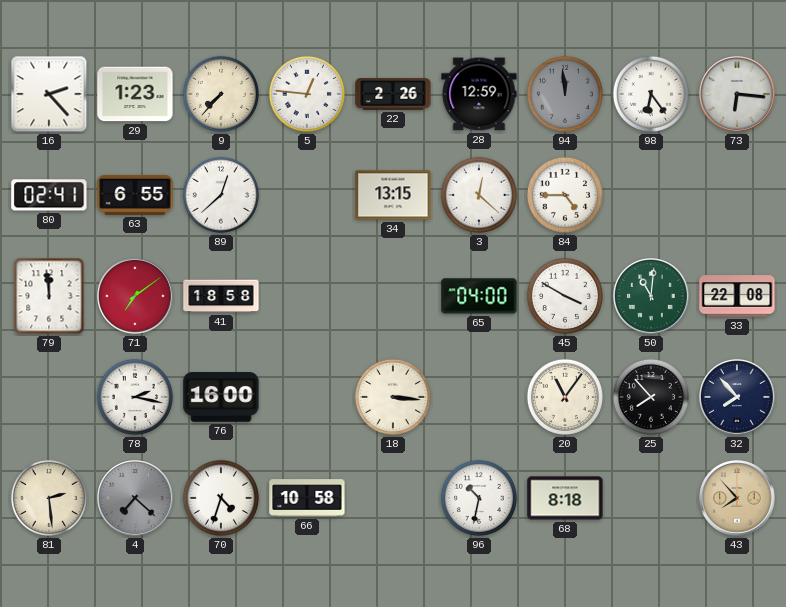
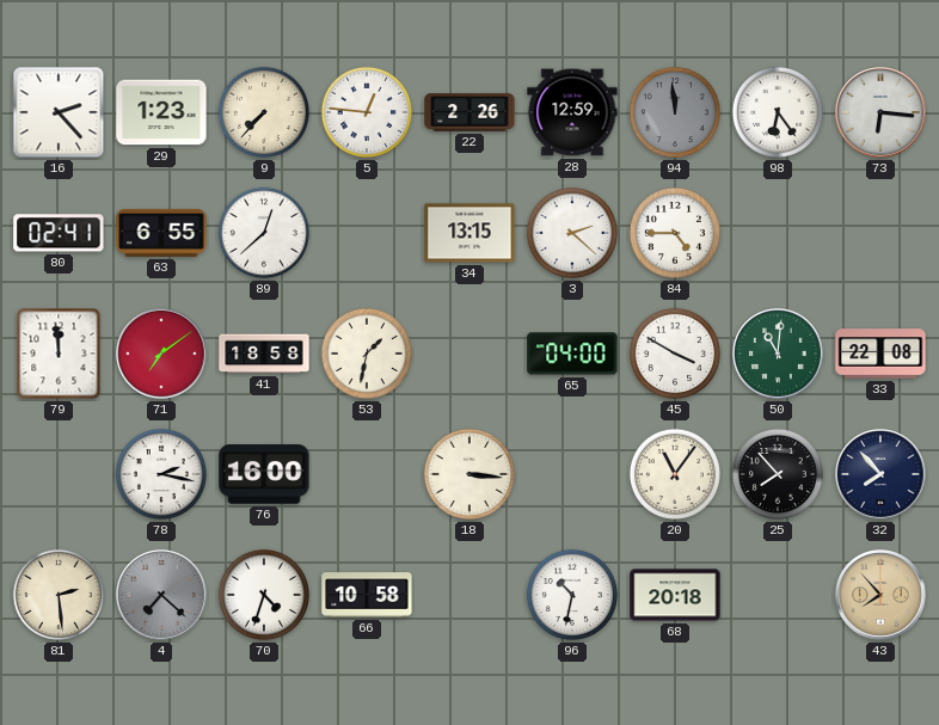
3: 12:22 -> 2:22
53: none -> 1:32
68: 8:18 -> 20:18
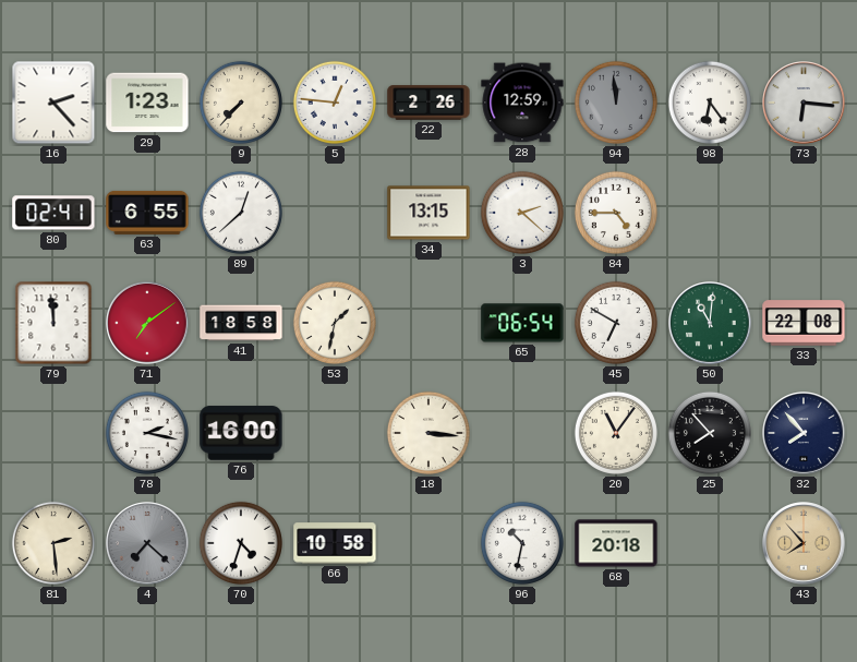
65: 04:00 -> 06:54
45: 3:50 -> 6:50
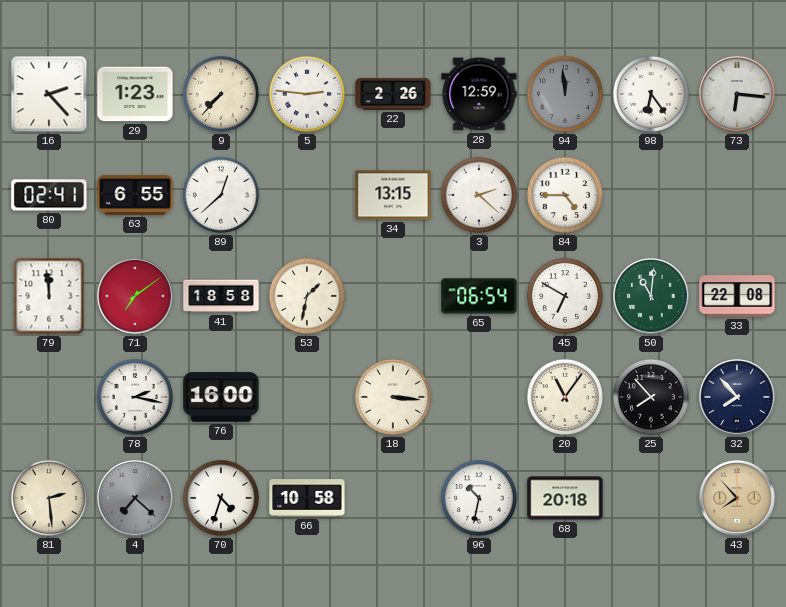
5: 12:46 -> 2:46
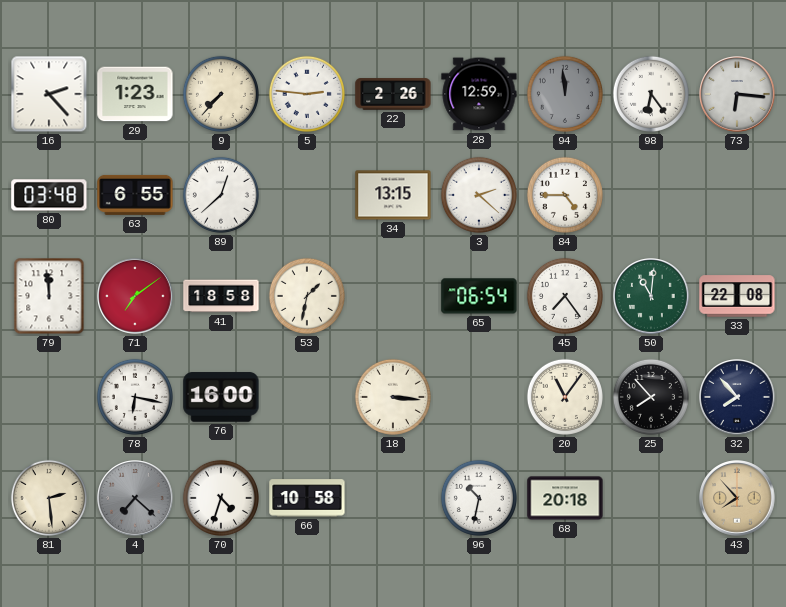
80: 02:41 -> 03:48
45: 6:50 -> 7:24
78: 2:17 -> 6:17
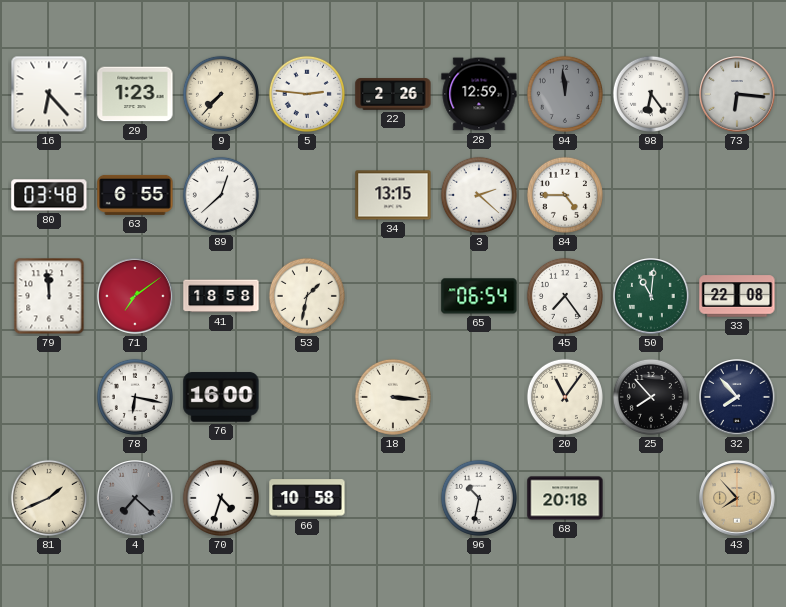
16: 2:23 -> 6:23
81: 2:29 -> 1:41
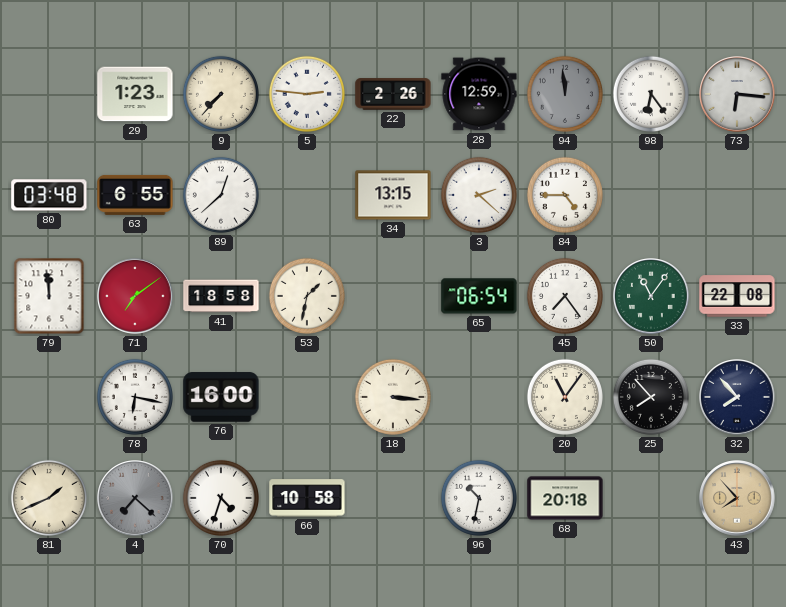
16: 6:23 -> none
50: 11:01 -> 11:06
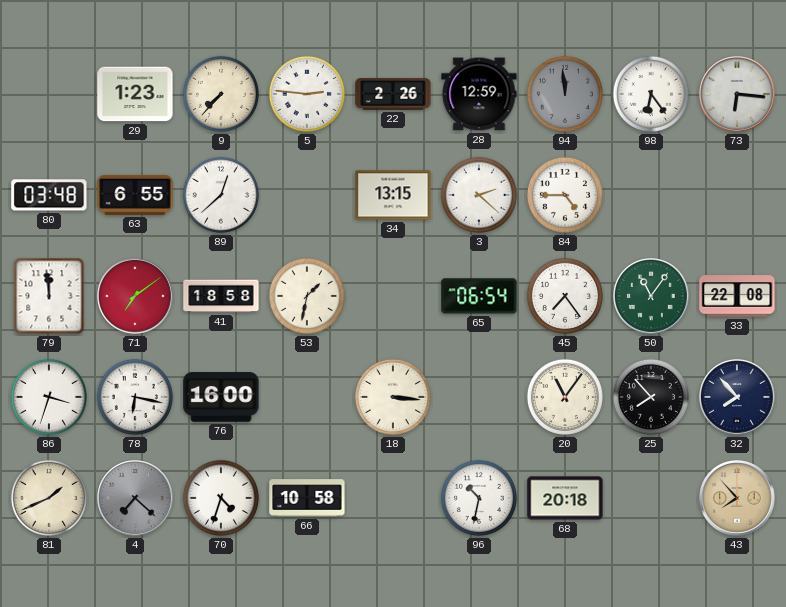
86: none -> 3:33
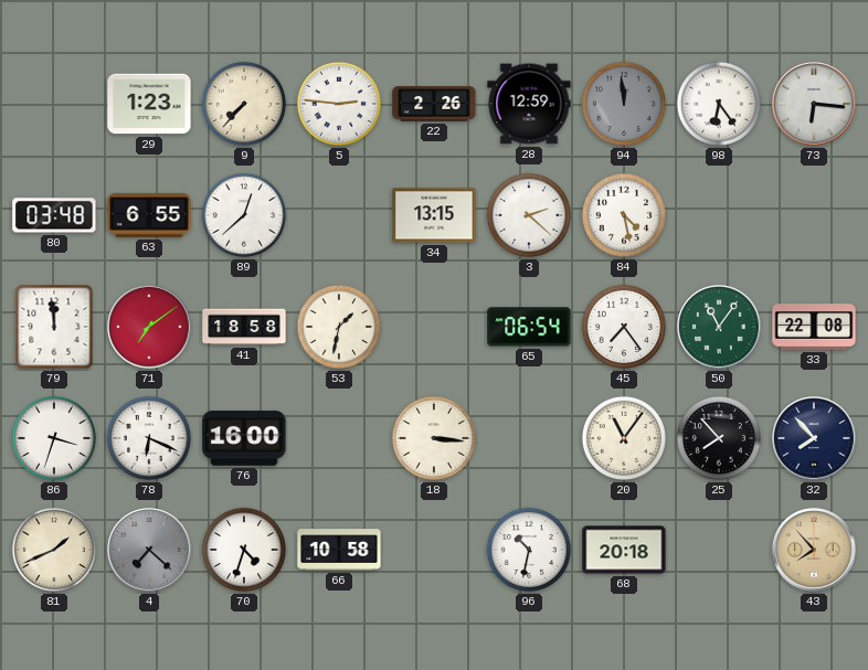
84: 4:45 -> 4:28
78: 6:17 -> 6:19
